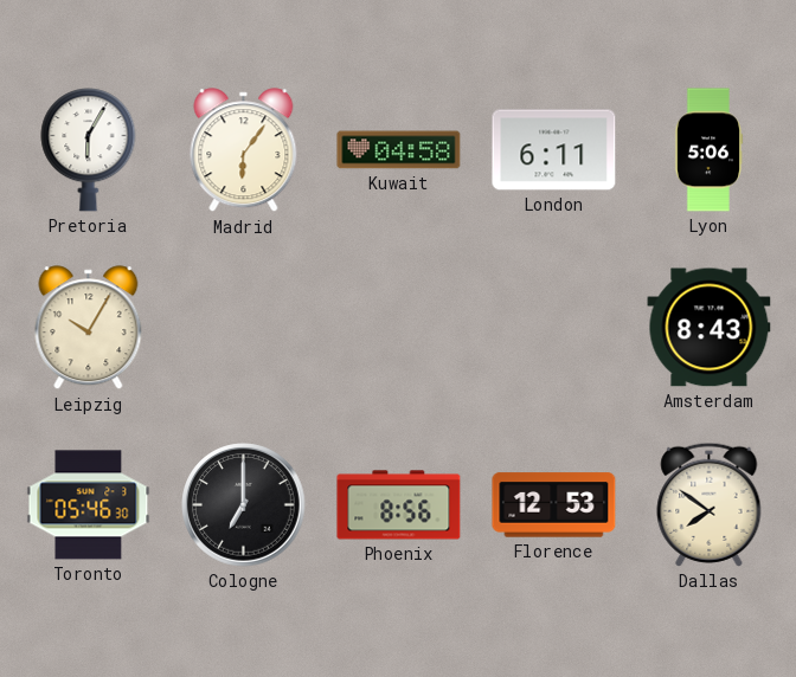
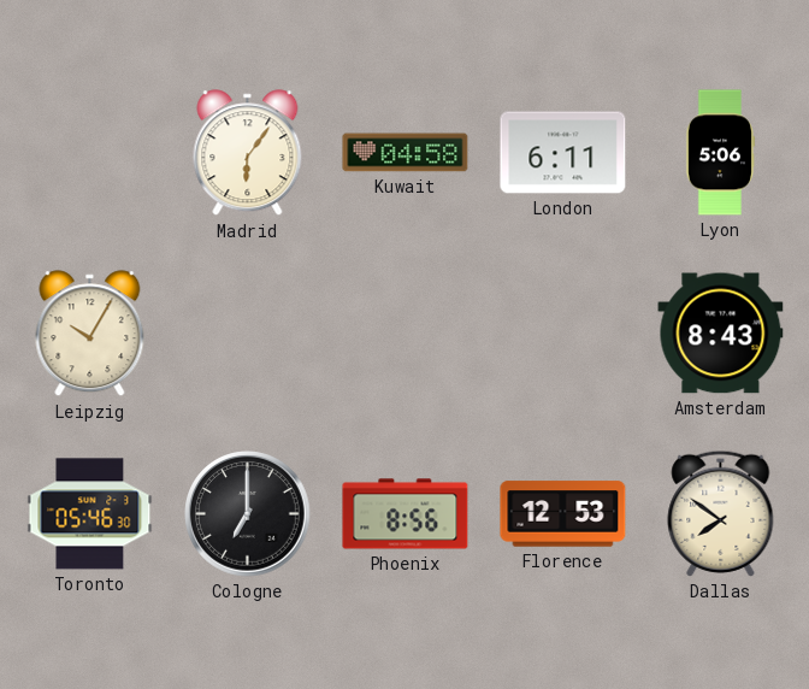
Pretoria: 6:05 -> none
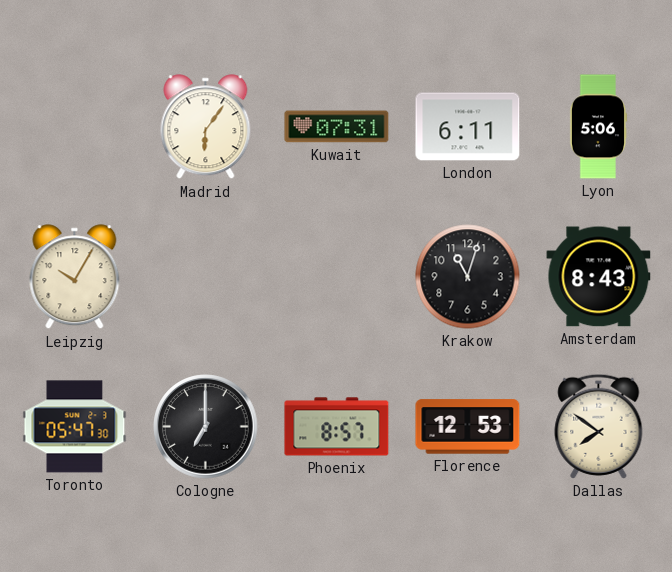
Kuwait: 04:58 -> 07:31
Krakow: none -> 11:03
Toronto: 05:46 -> 05:47
Phoenix: 8:56 -> 8:57
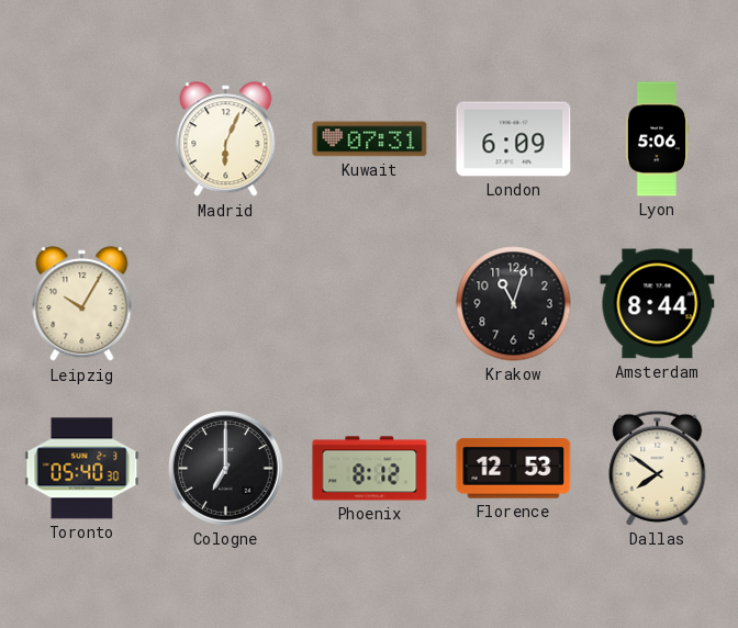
Madrid: 6:06 -> 6:04
London: 6:11 -> 6:09
Amsterdam: 8:43 -> 8:44
Toronto: 05:47 -> 05:40
Phoenix: 8:57 -> 8:12
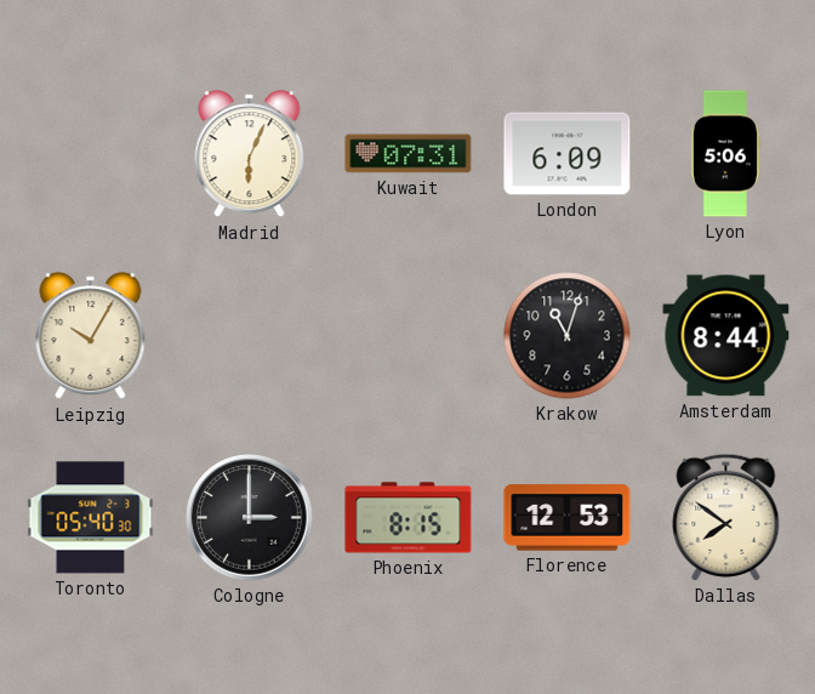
Cologne: 7:00 -> 3:00
Phoenix: 8:12 -> 8:15
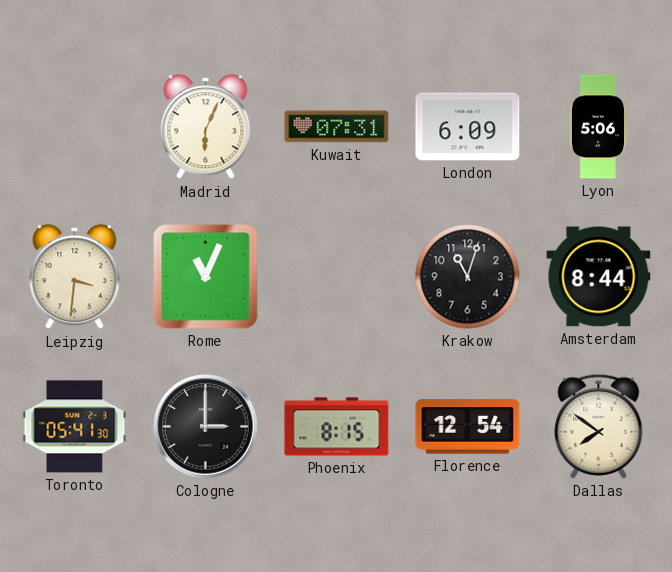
Leipzig: 10:05 -> 3:31
Rome: none -> 11:04
Toronto: 05:40 -> 05:41
Florence: 12:53 -> 12:54
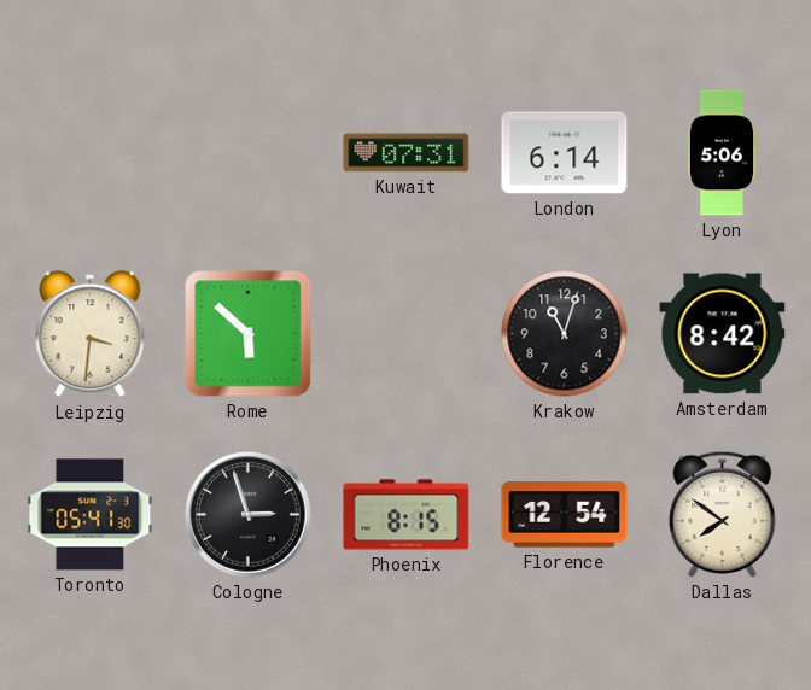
Madrid: 6:04 -> none
London: 6:09 -> 6:14
Rome: 11:04 -> 5:52
Amsterdam: 8:44 -> 8:42
Cologne: 3:00 -> 2:57
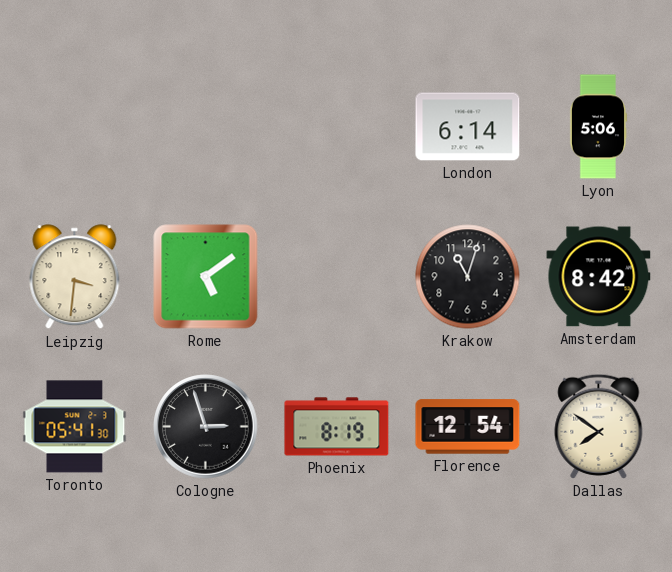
Kuwait: 07:31 -> none
Rome: 5:52 -> 5:09
Phoenix: 8:15 -> 8:19
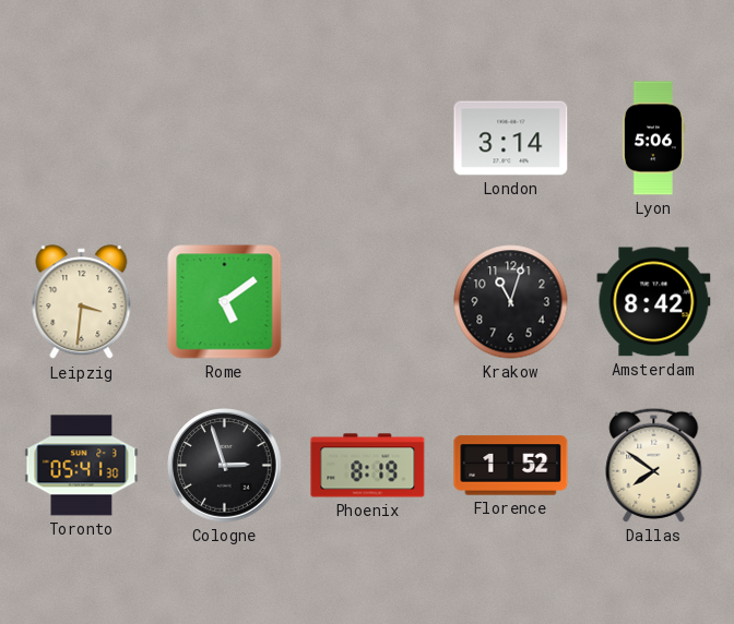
London: 6:14 -> 3:14
Florence: 12:54 -> 1:52
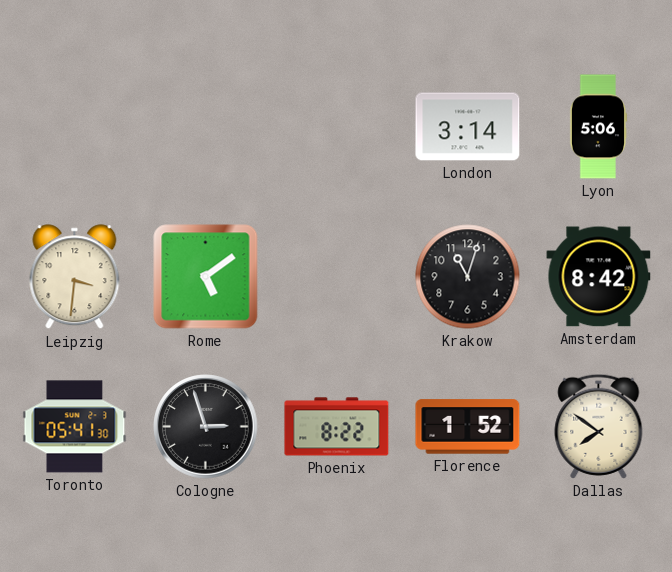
Phoenix: 8:19 -> 8:22
